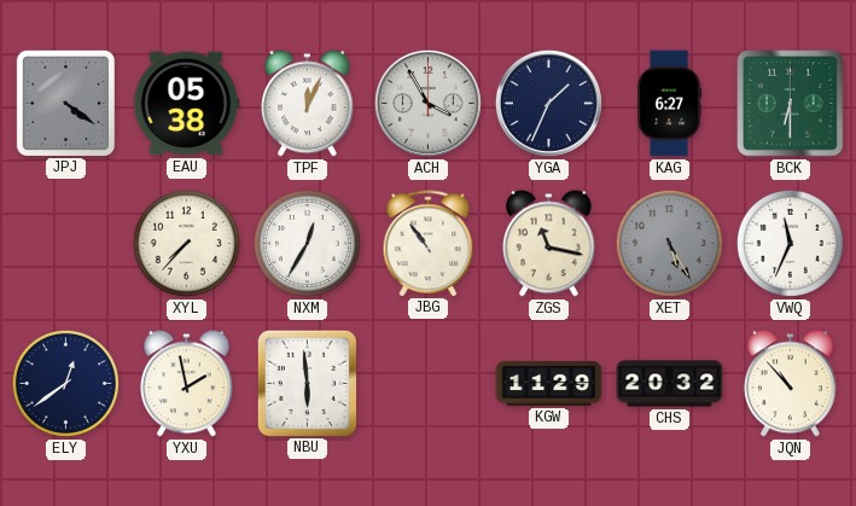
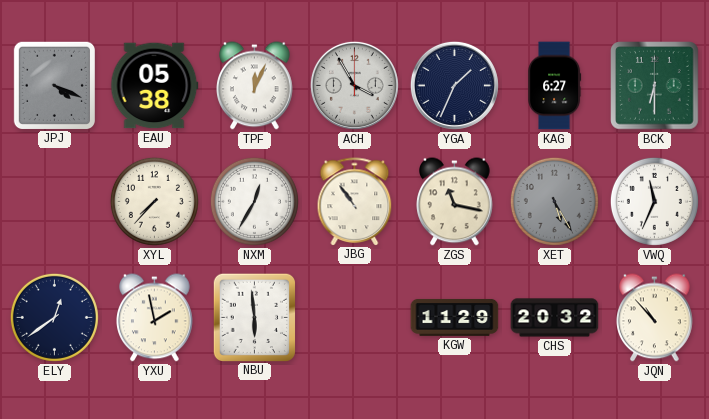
JPJ: 4:21 -> 4:19
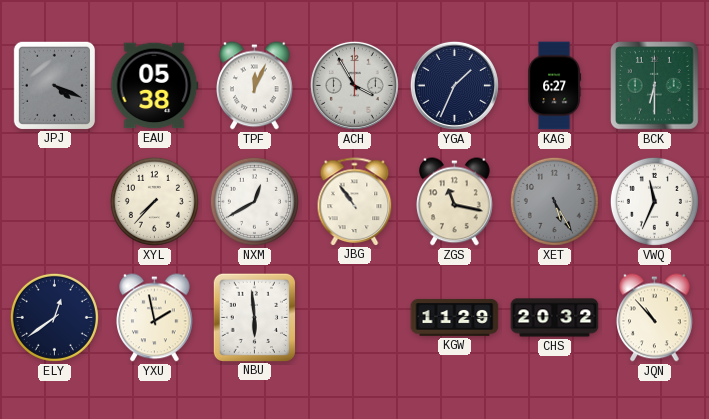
NXM: 12:35 -> 12:40
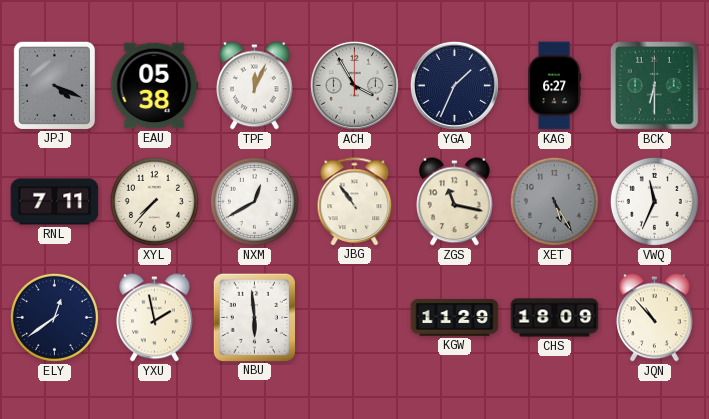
RNL: none -> 7:11
CHS: 20:32 -> 18:09
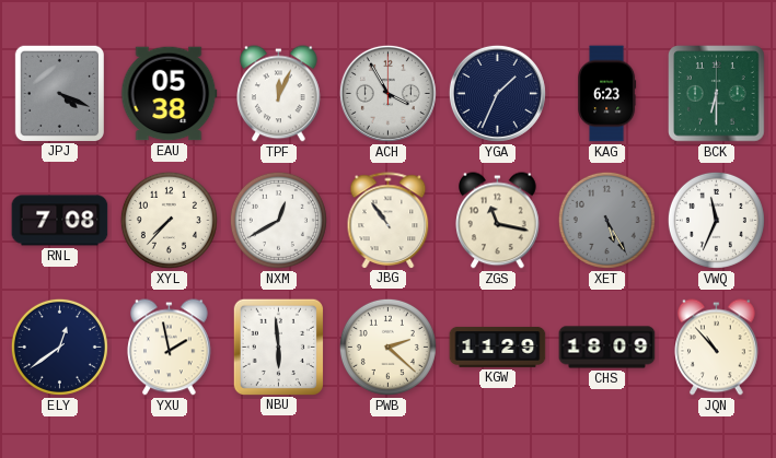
KAG: 6:27 -> 6:23
RNL: 7:11 -> 7:08
PWB: none -> 2:22
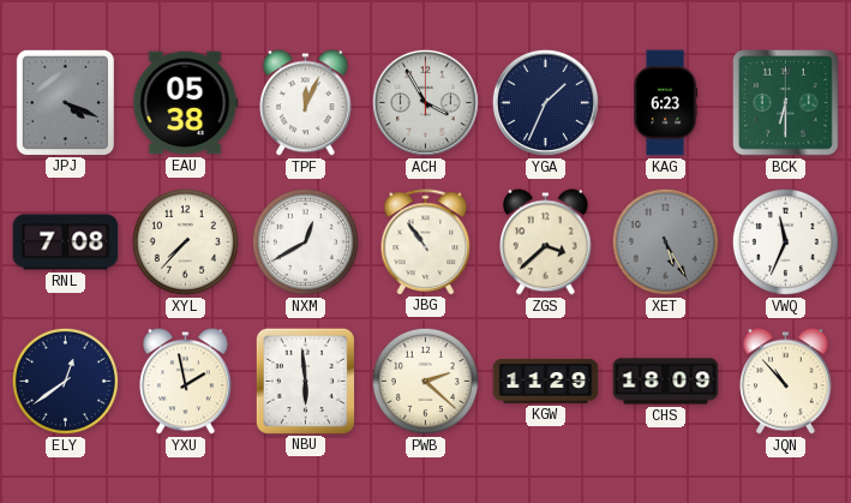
ZGS: 11:17 -> 3:38
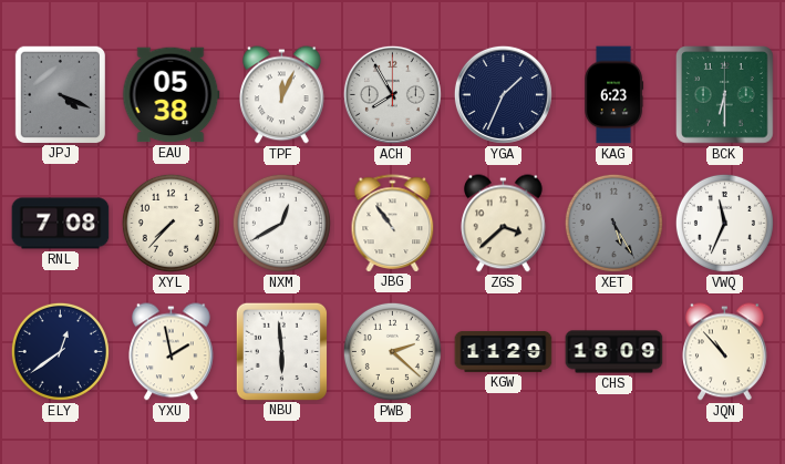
ACH: 3:55 -> 7:55
